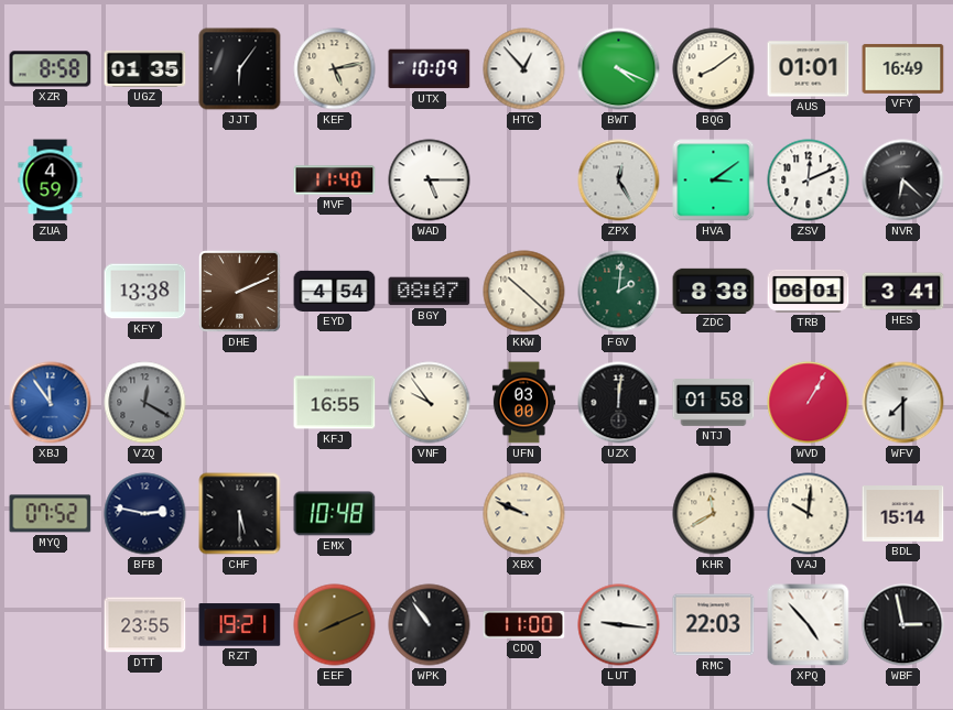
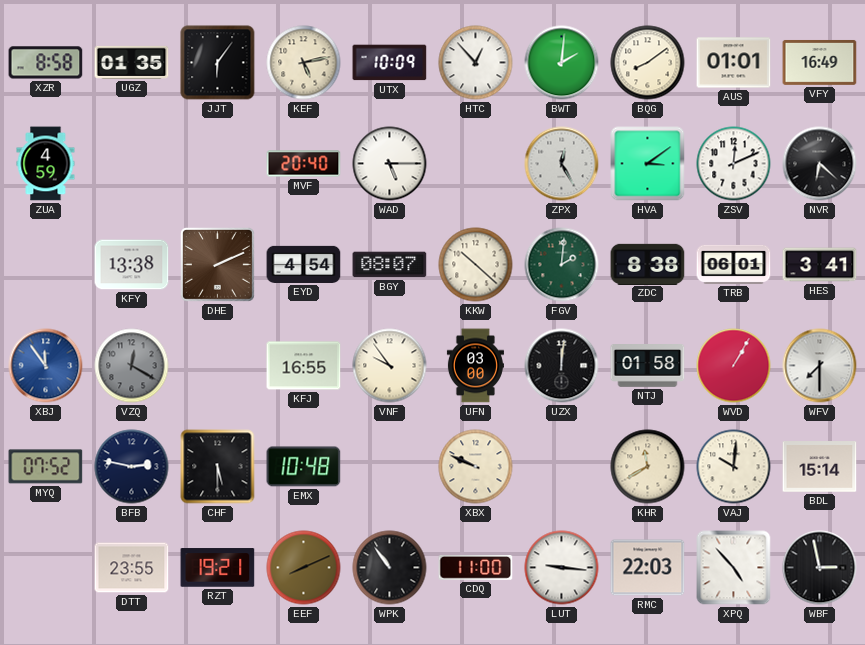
BWT: 4:19 -> 2:01
MVF: 11:40 -> 20:40
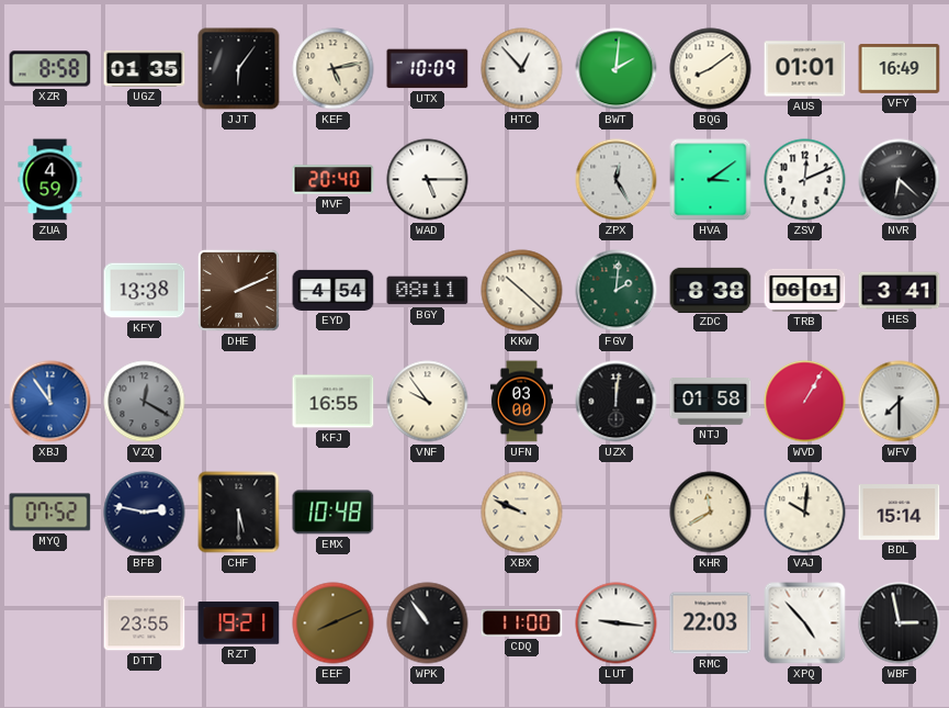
BGY: 08:07 -> 08:11
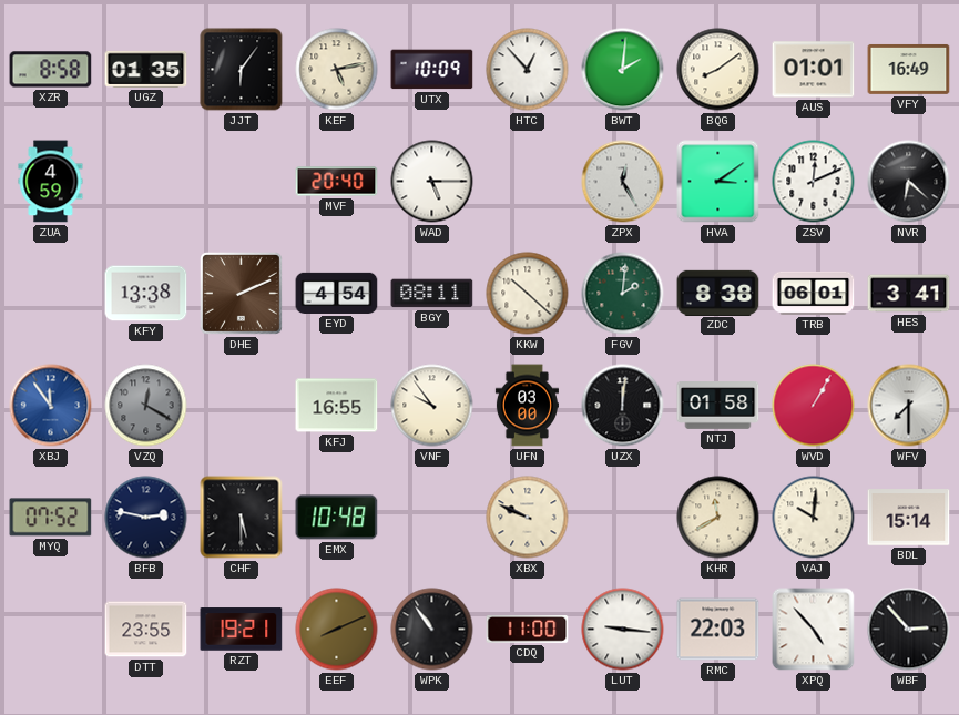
WBF: 2:58 -> 2:53
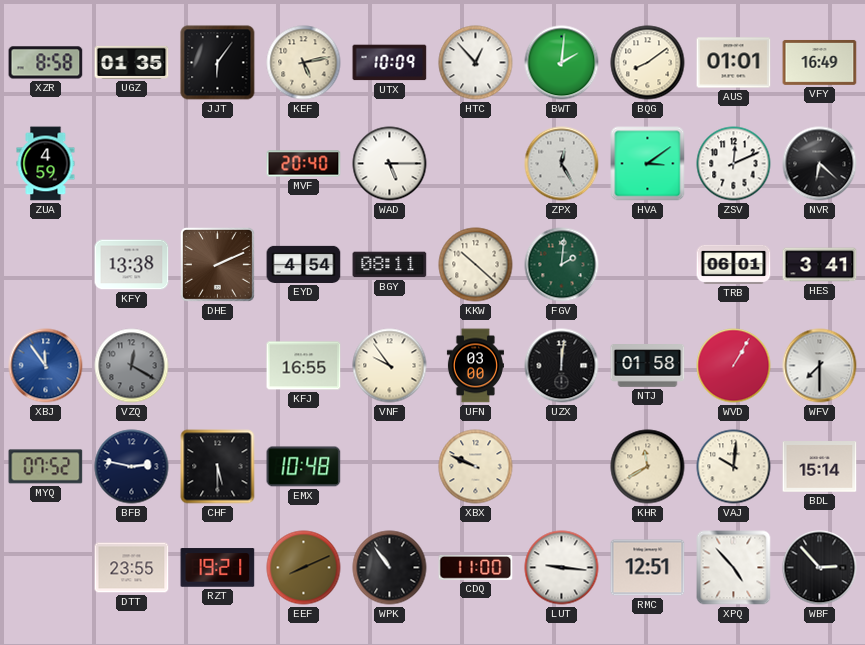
ZDC: 8:38 -> none
RMC: 22:03 -> 12:51
